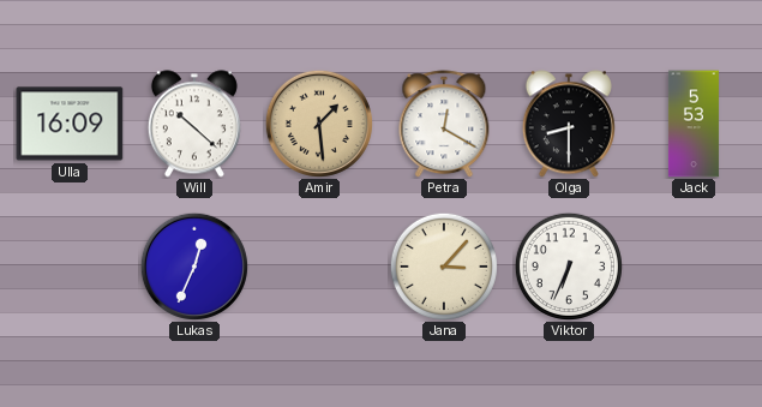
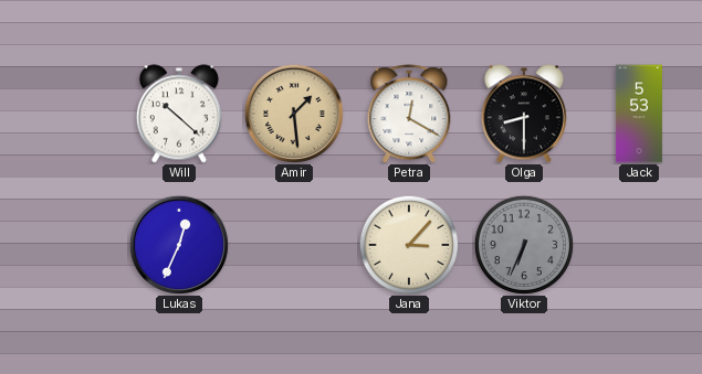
Ulla: 16:09 -> none
Viktor dial: white -> grey
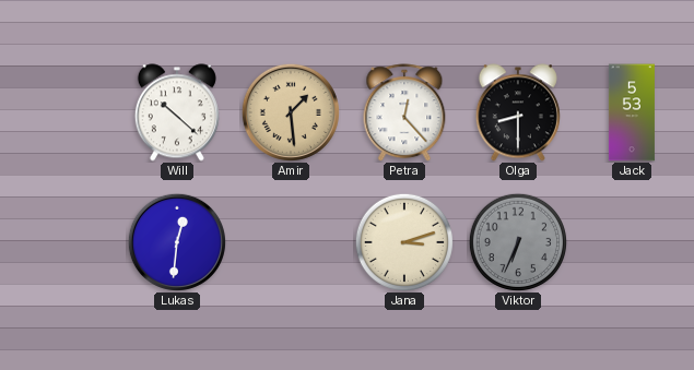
Petra: 12:20 -> 12:23
Lukas: 12:34 -> 12:31
Jana: 3:07 -> 3:12
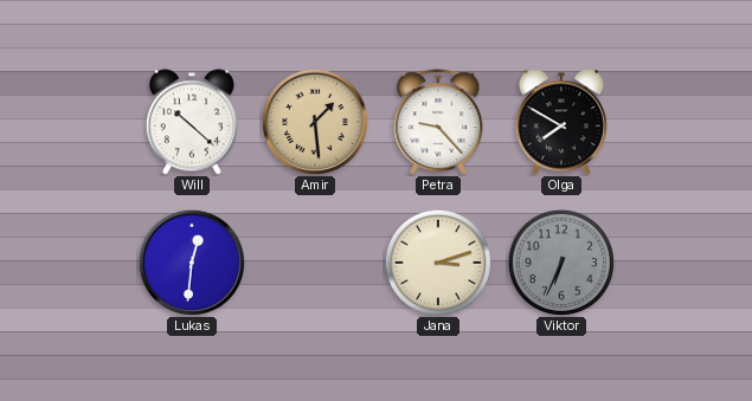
Petra: 12:23 -> 9:23
Olga: 8:30 -> 7:50
Jack: 5:53 -> none
